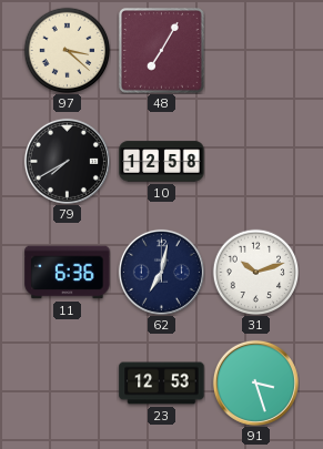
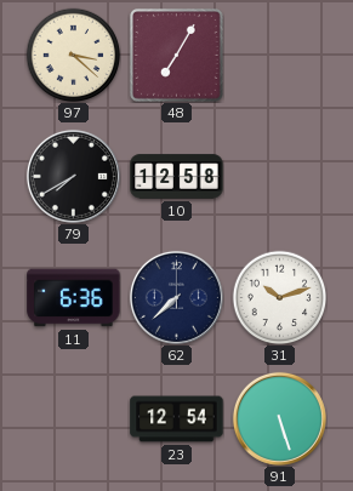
62: 7:02 -> 7:38
23: 12:53 -> 12:54
91: 3:27 -> 5:27
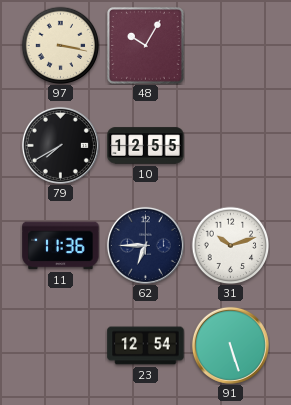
97: 3:22 -> 3:17
48: 7:05 -> 10:05
10: 12:58 -> 12:55
11: 6:36 -> 11:36
62: 7:38 -> 6:45
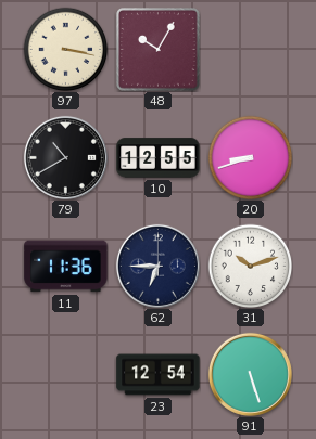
79: 7:40 -> 10:40
20: none -> 8:42
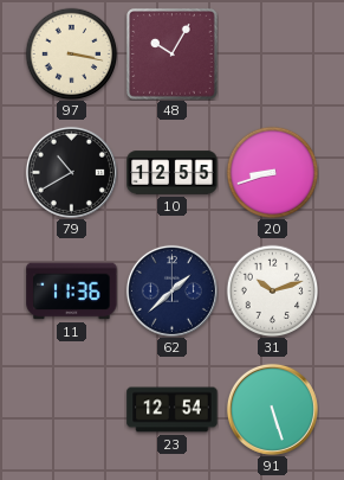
62: 6:45 -> 1:38
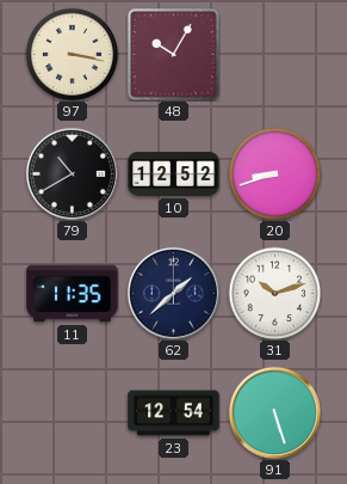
10: 12:55 -> 12:52
11: 11:36 -> 11:35
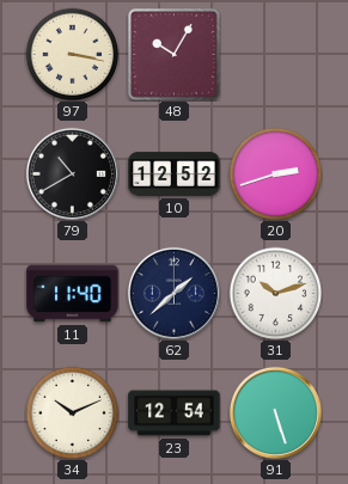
20: 8:42 -> 2:42
11: 11:35 -> 11:40
34: none -> 10:11
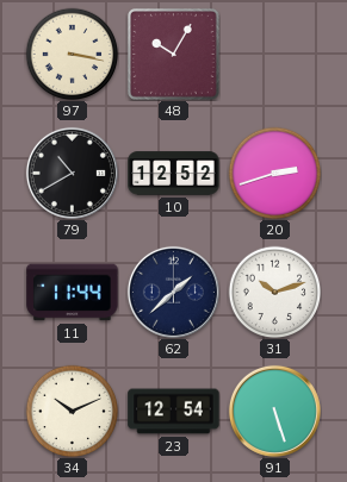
11: 11:40 -> 11:44
